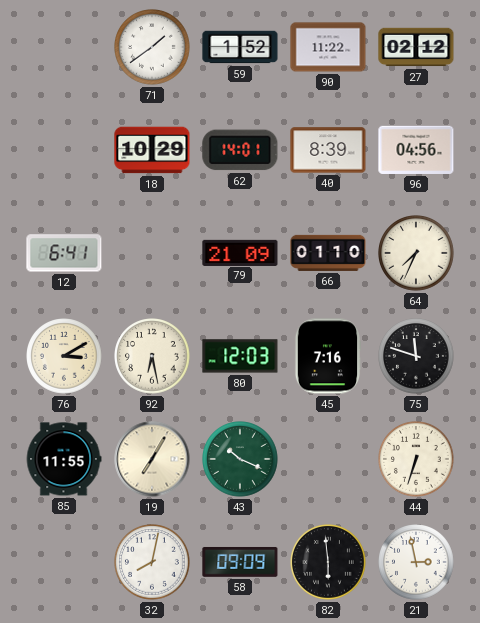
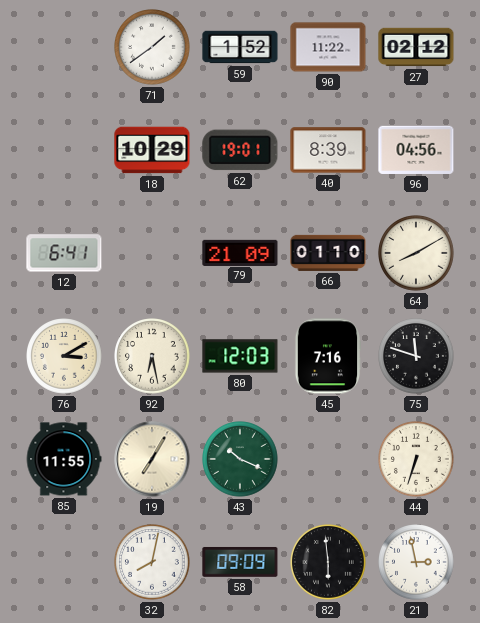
62: 14:01 -> 19:01
64: 7:34 -> 8:10
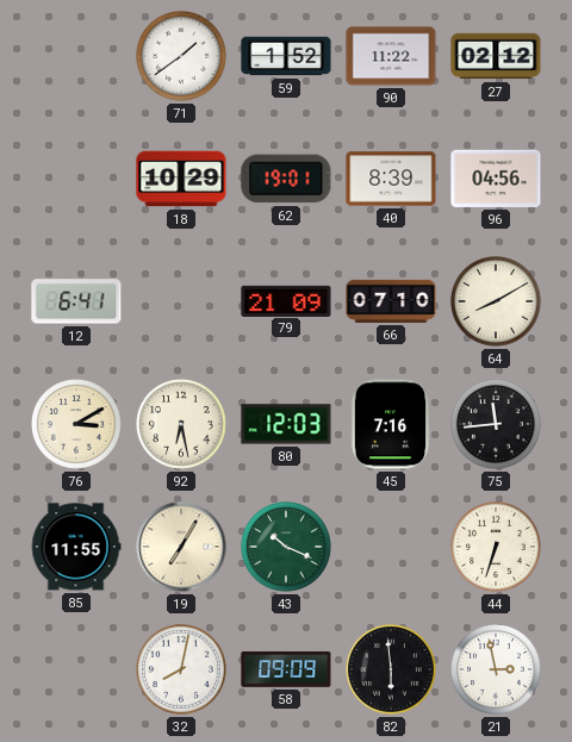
66: 01:10 -> 07:10
75: 11:48 -> 11:44
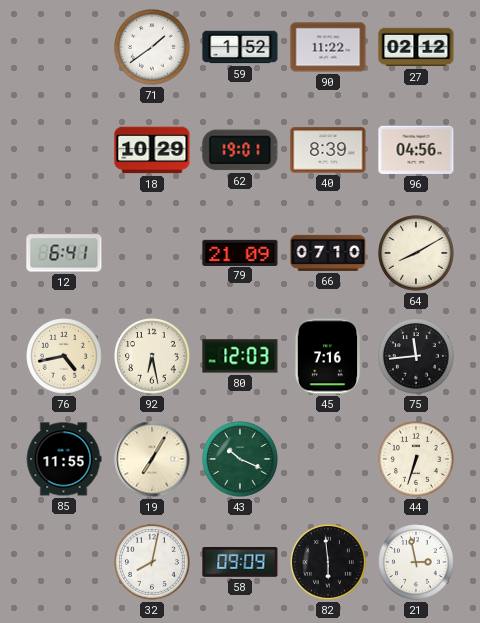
76: 3:10 -> 4:43
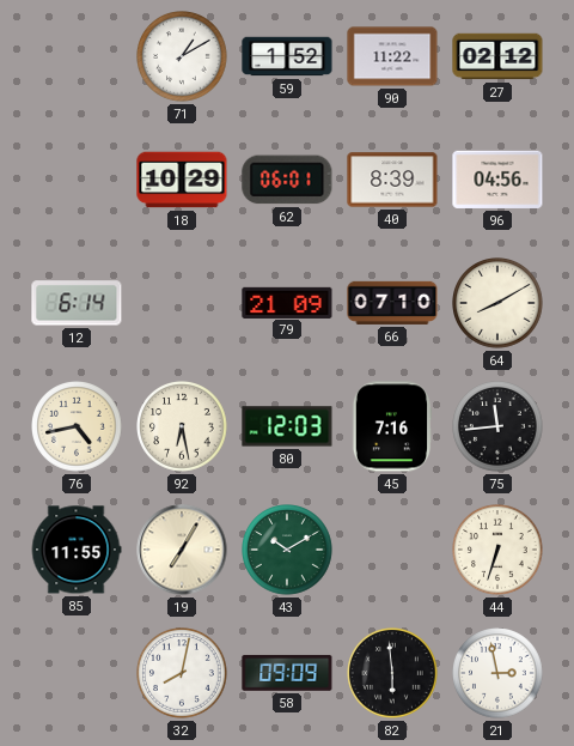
71: 1:39 -> 1:10
62: 19:01 -> 06:01
12: 6:41 -> 6:14
43: 10:19 -> 10:10
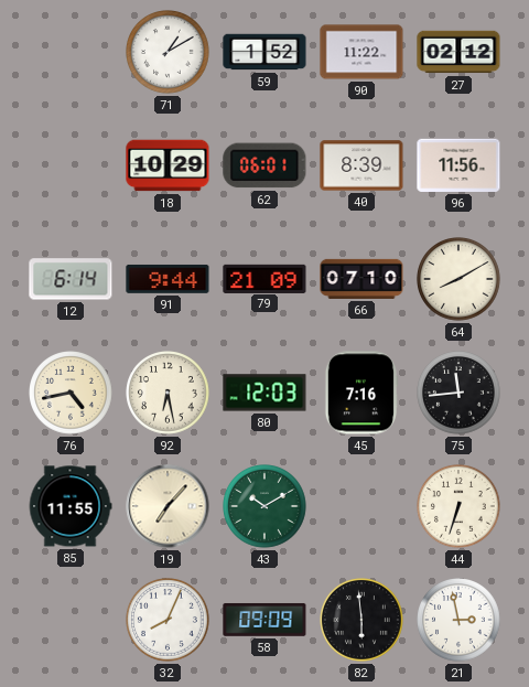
96: 04:56 -> 11:56
91: none -> 9:44
19: 7:05 -> 7:07
32: 8:02 -> 8:04
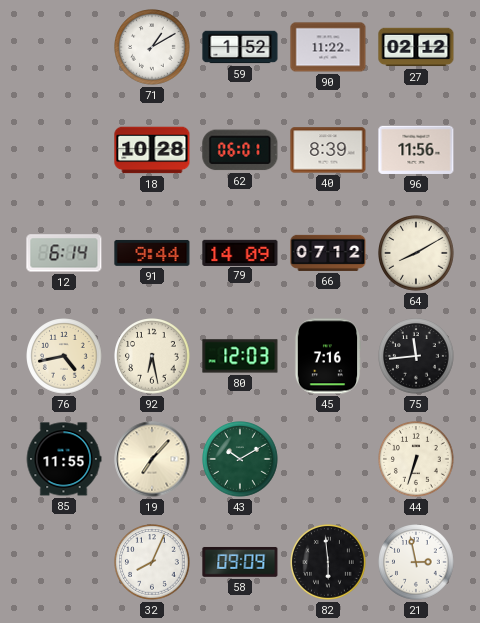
18: 10:29 -> 10:28
79: 21:09 -> 14:09
66: 07:10 -> 07:12
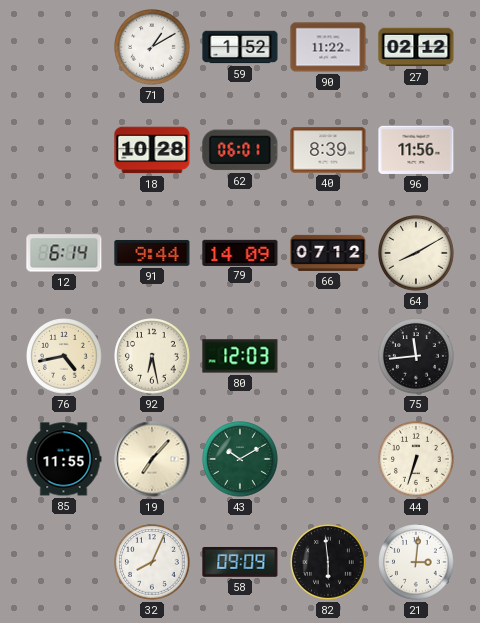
45: 7:16 -> none
21: 2:58 -> 3:01
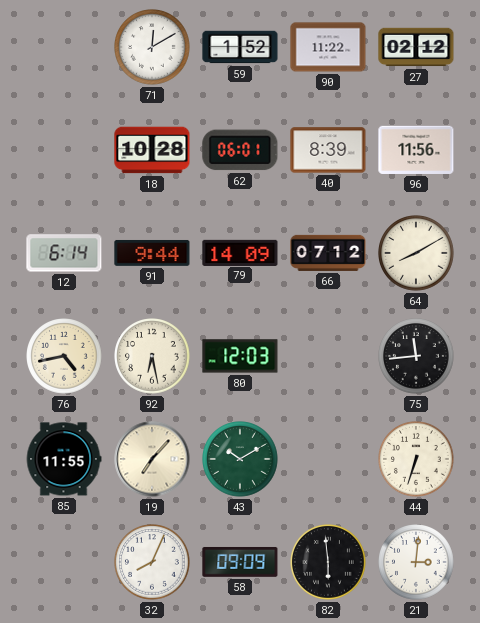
71: 1:10 -> 12:10
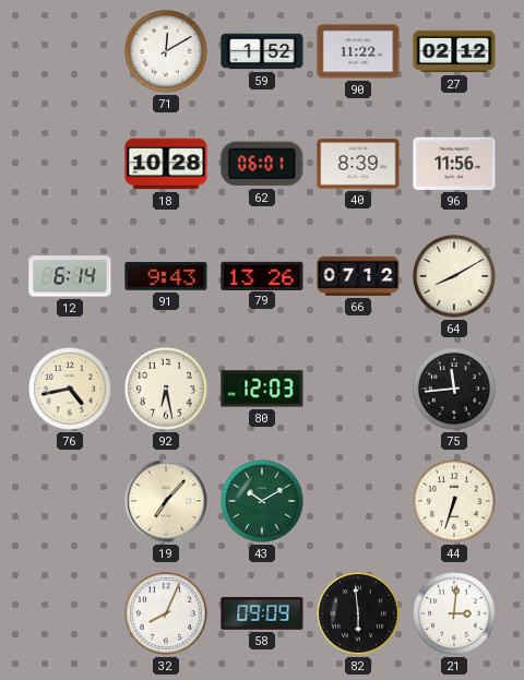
91: 9:44 -> 9:43
79: 14:09 -> 13:26
85: 11:55 -> none
